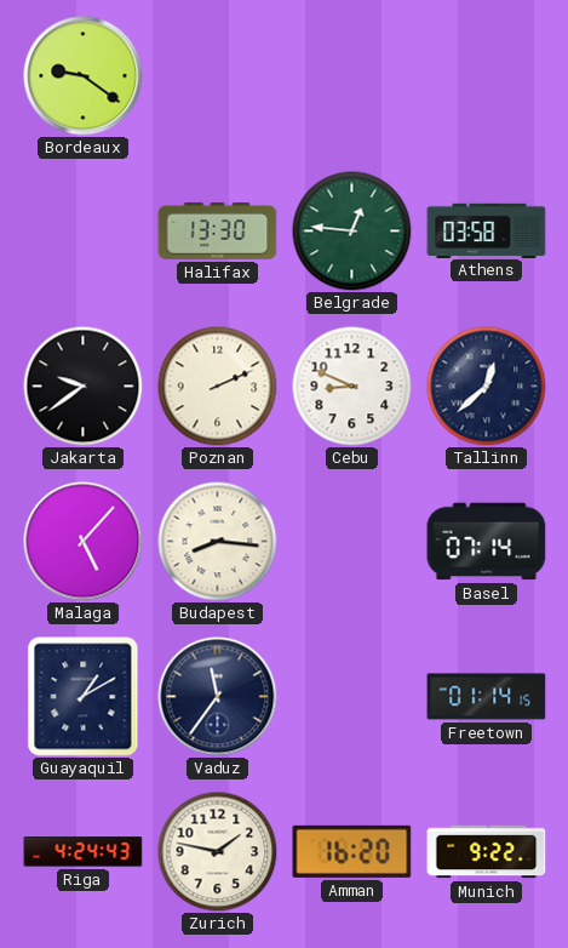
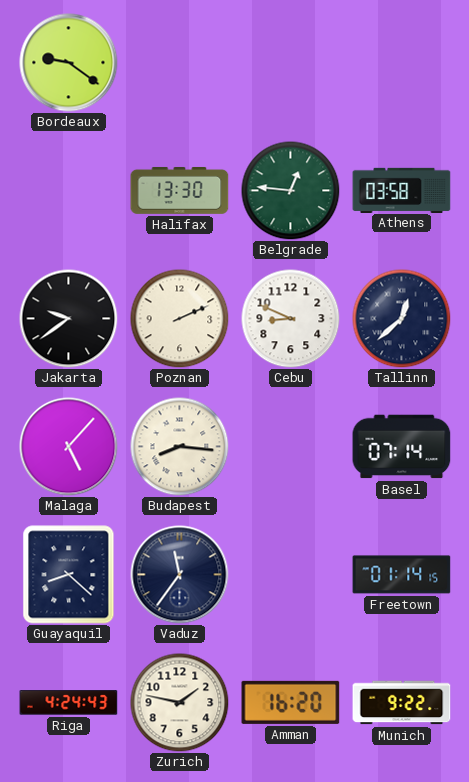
Guayaquil: 1:10 -> 8:22
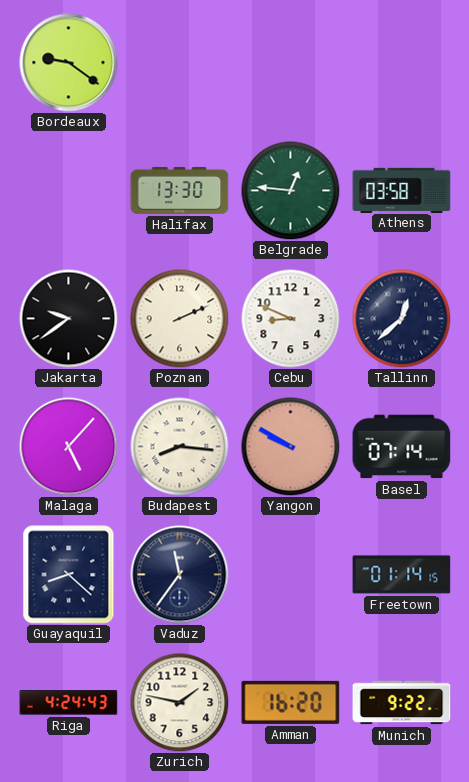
Yangon: none -> 9:50
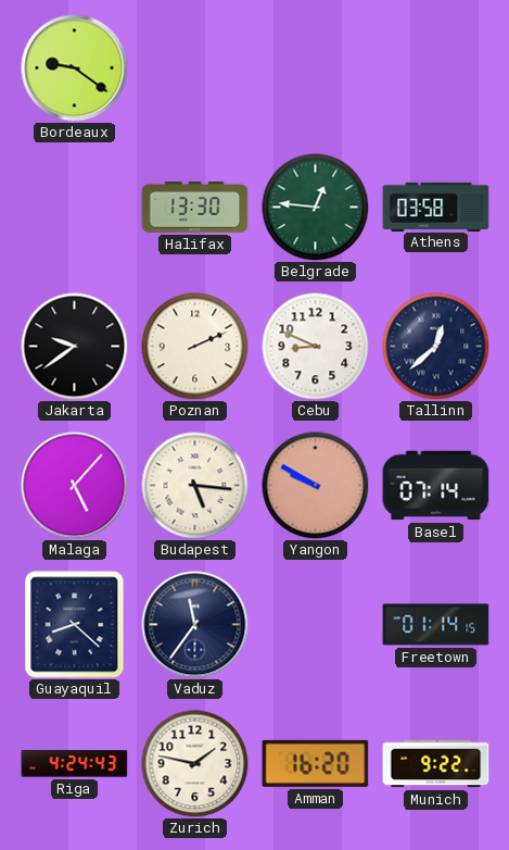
Budapest: 8:16 -> 5:16
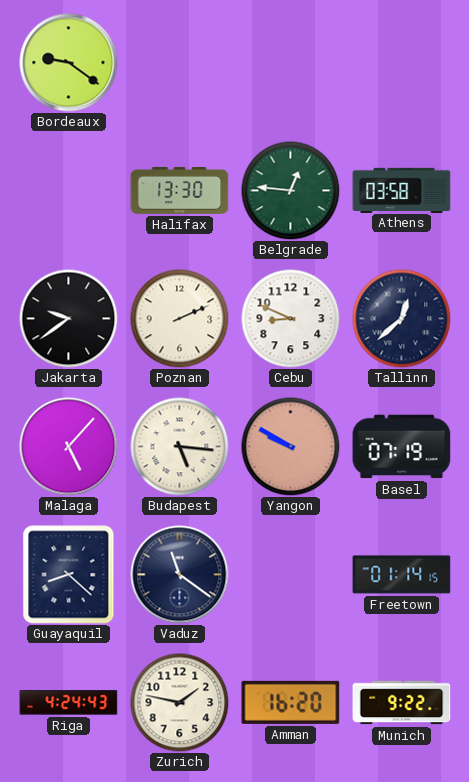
Basel: 07:14 -> 07:19
Vaduz: 11:36 -> 11:21
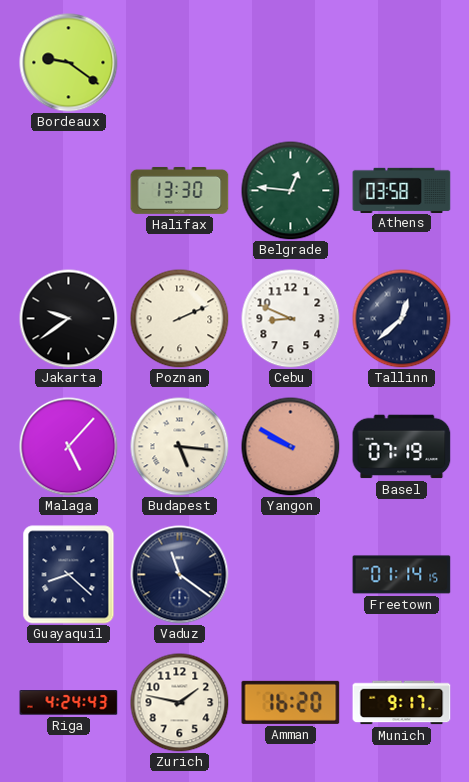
Munich: 9:22 -> 9:17
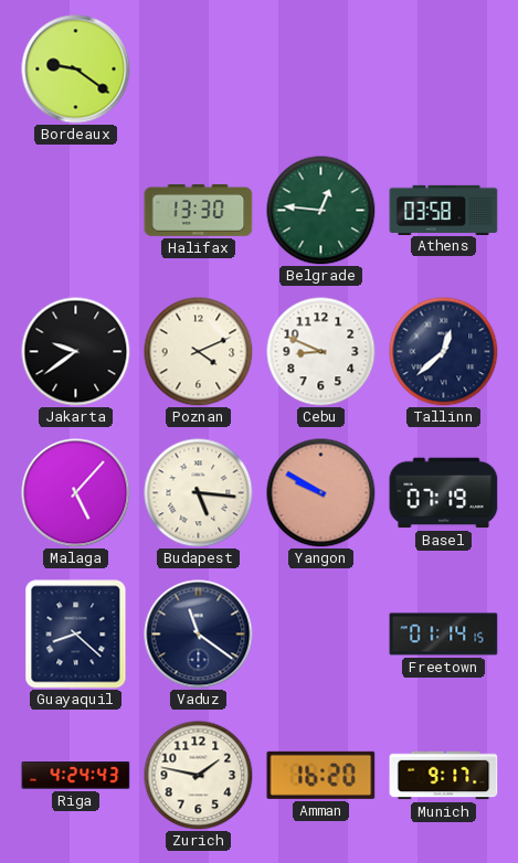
Poznan: 2:11 -> 4:11
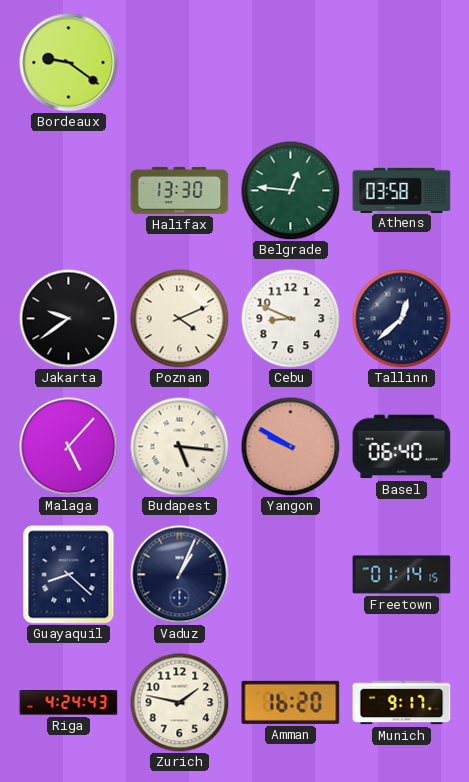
Basel: 07:19 -> 06:40
Vaduz: 11:21 -> 1:04
